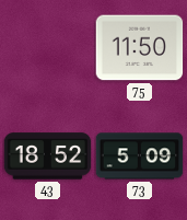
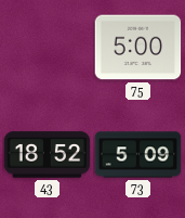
75: 11:50 -> 5:00
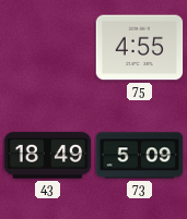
75: 5:00 -> 4:55
43: 18:52 -> 18:49
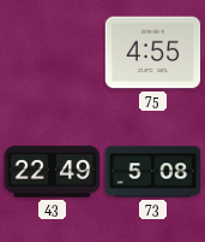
43: 18:49 -> 22:49
73: 5:09 -> 5:08
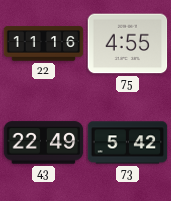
22: none -> 11:16
73: 5:08 -> 5:42
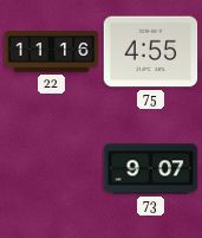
43: 22:49 -> none
73: 5:42 -> 9:07
